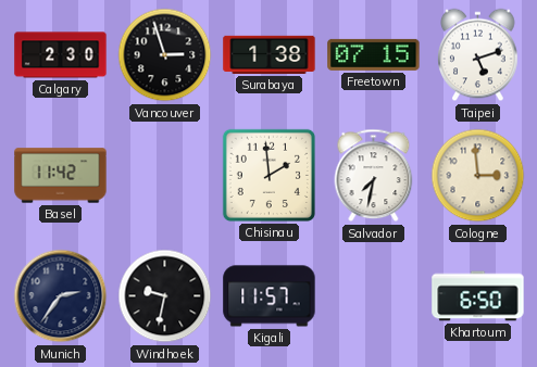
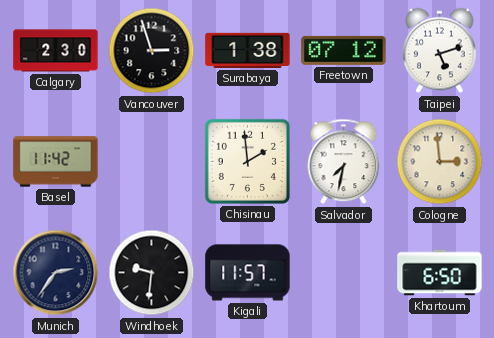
Freetown: 07:15 -> 07:12
Windhoek: 9:32 -> 9:31
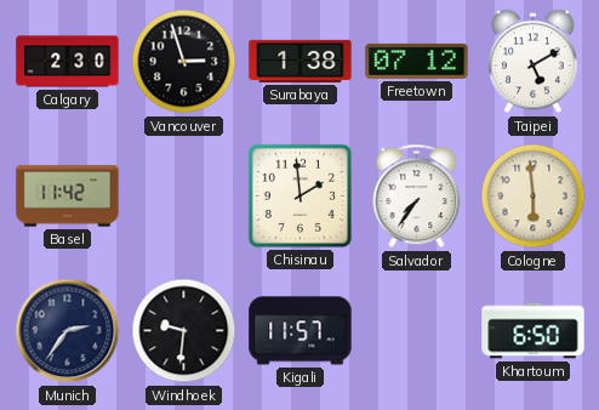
Taipei: 5:12 -> 5:10
Salvador: 7:32 -> 7:36
Cologne: 2:59 -> 5:59
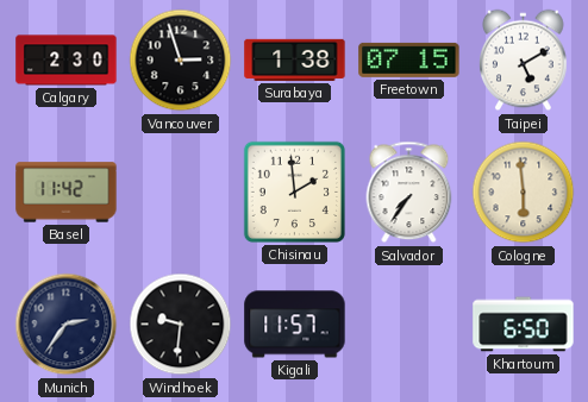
Freetown: 07:12 -> 07:15
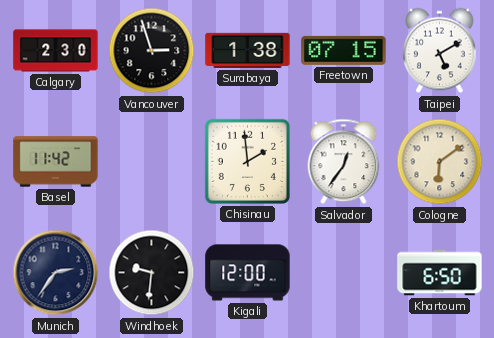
Salvador: 7:36 -> 12:36
Cologne: 5:59 -> 6:09
Kigali: 11:57 -> 12:00
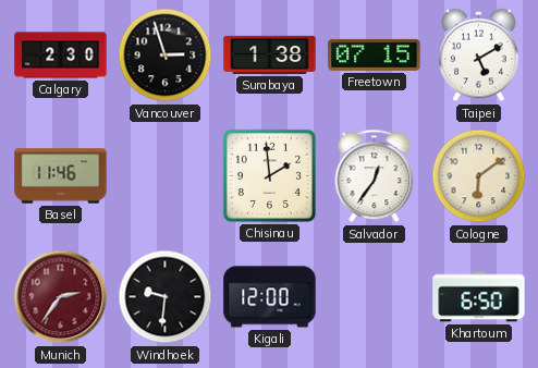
Basel: 11:42 -> 11:46
Munich dial: navy -> burgundy
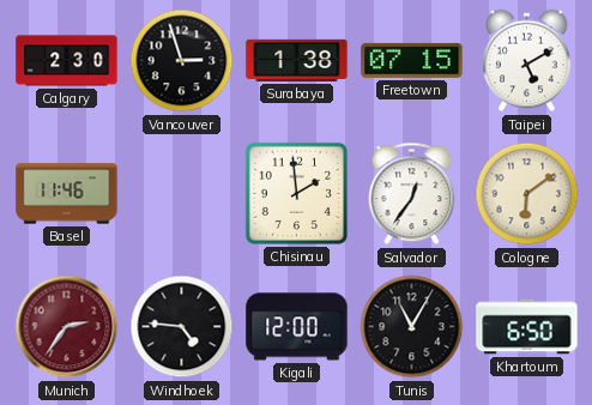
Windhoek: 9:31 -> 4:46
Tunis: none -> 11:05
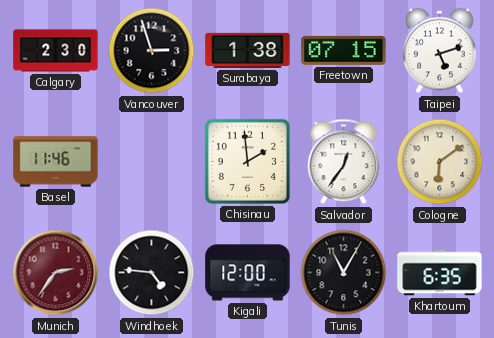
Taipei: 5:10 -> 5:12
Khartoum: 6:50 -> 6:35
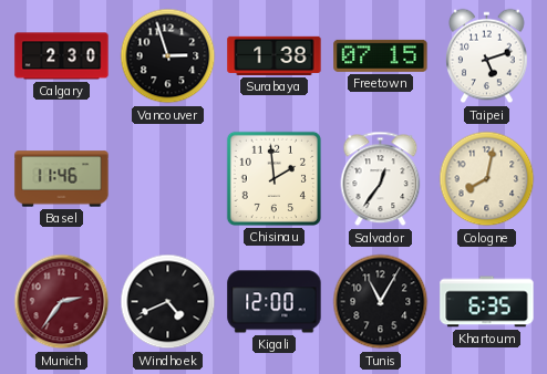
Cologne: 6:09 -> 8:02
Windhoek: 4:46 -> 4:41
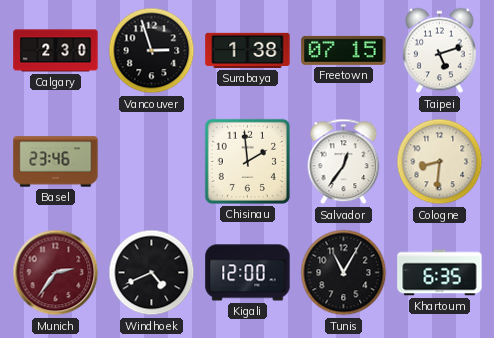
Basel: 11:46 -> 23:46
Cologne: 8:02 -> 8:31
